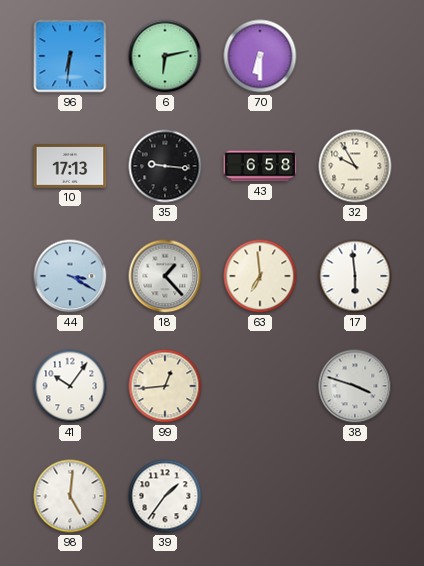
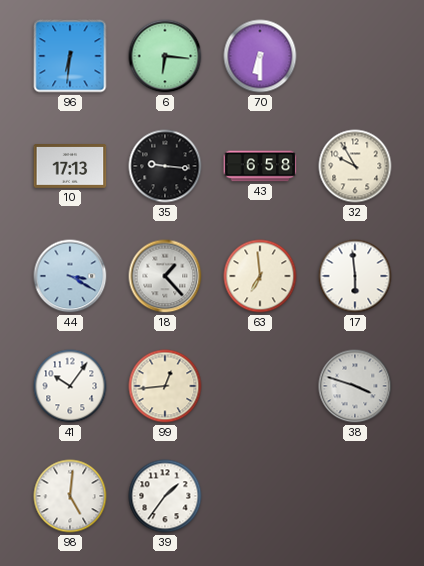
6: 6:13 -> 6:16
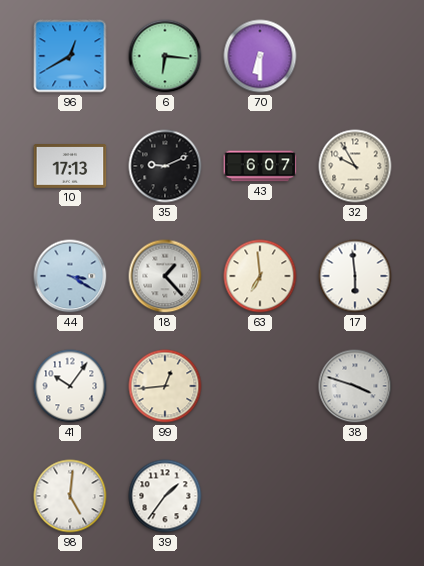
96: 6:31 -> 12:40
35: 9:16 -> 9:11
43: 6:58 -> 6:07
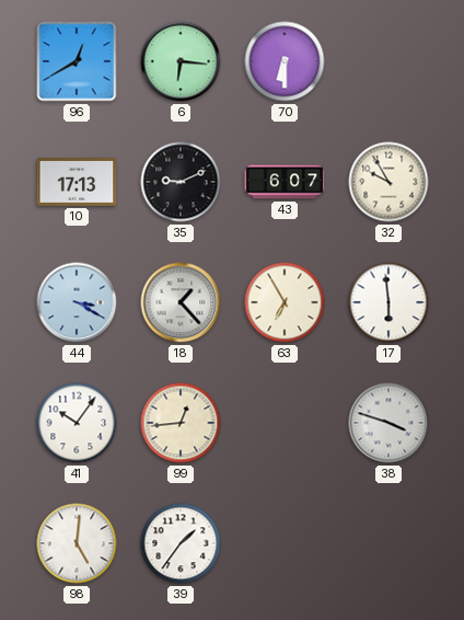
63: 6:59 -> 6:55
